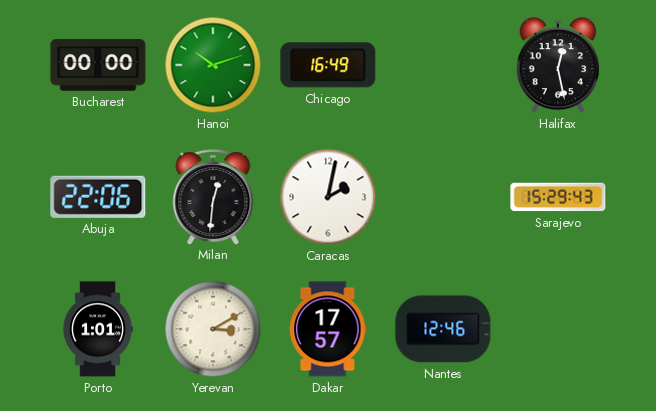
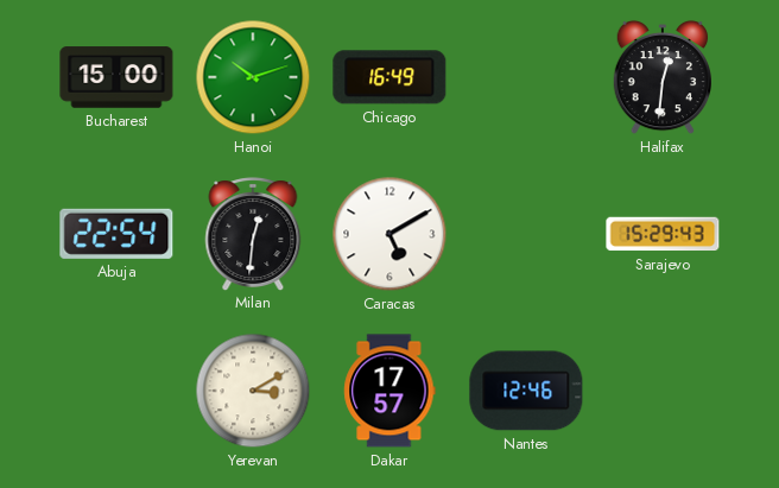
Bucharest: 00:00 -> 15:00
Halifax: 12:28 -> 12:31
Abuja: 22:06 -> 22:54
Caracas: 2:02 -> 5:10
Porto: 1:01 -> none
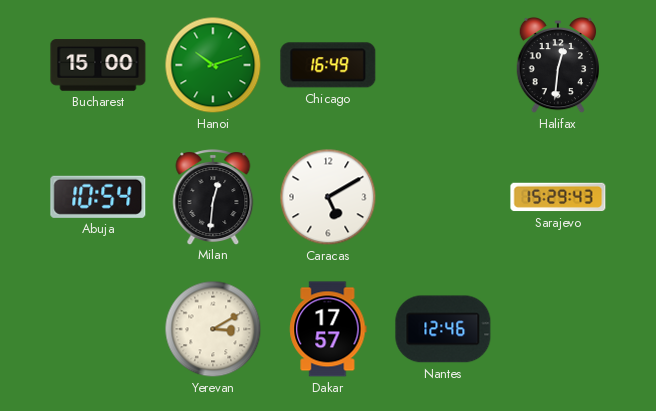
Abuja: 22:54 -> 10:54
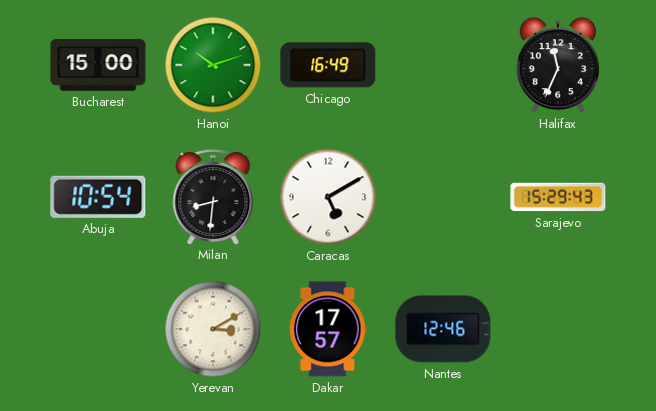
Halifax: 12:31 -> 11:34
Milan: 12:31 -> 8:31
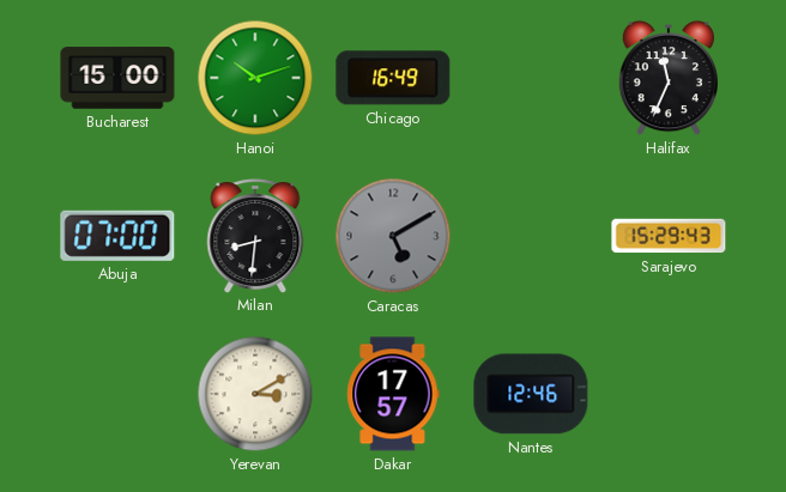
Abuja: 10:54 -> 07:00
Caracas dial: white -> grey
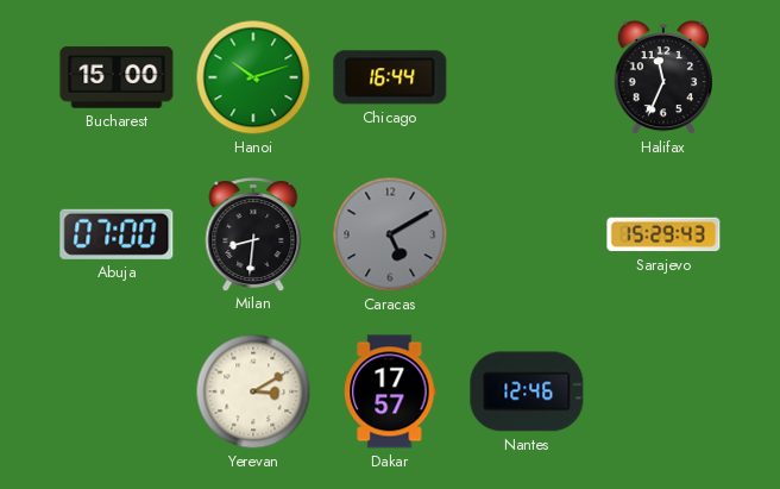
Chicago: 16:49 -> 16:44
